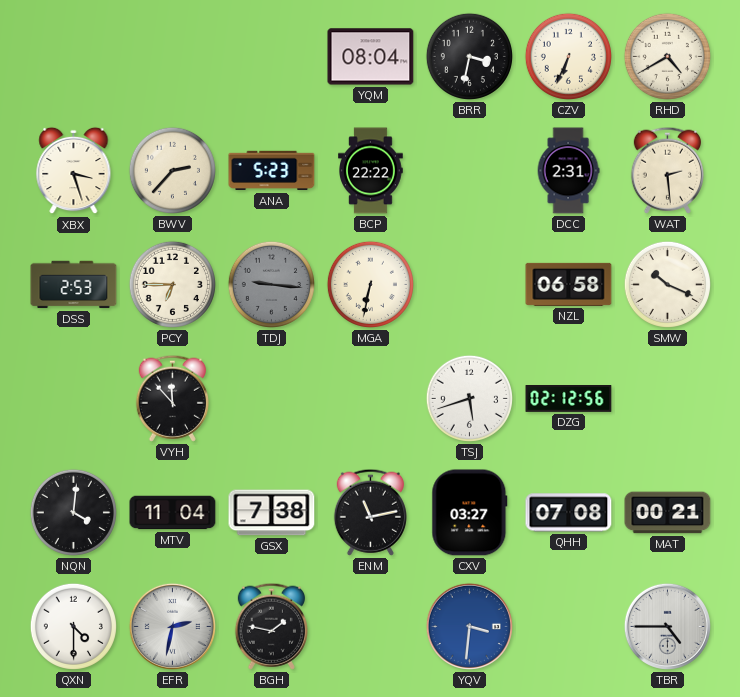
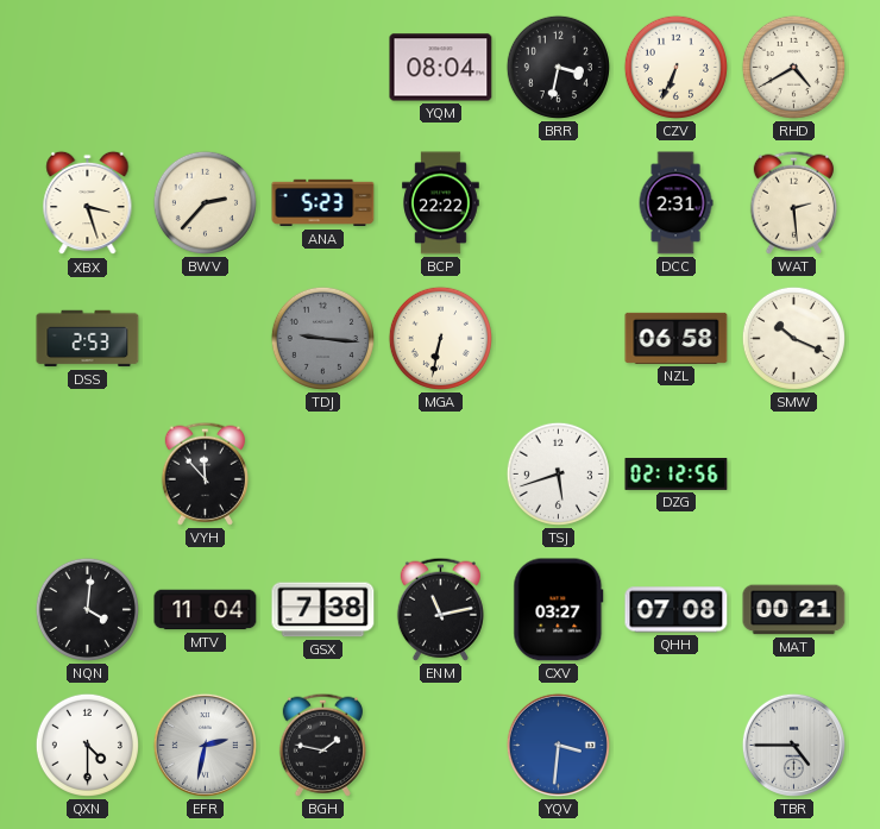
PCY: 6:45 -> none
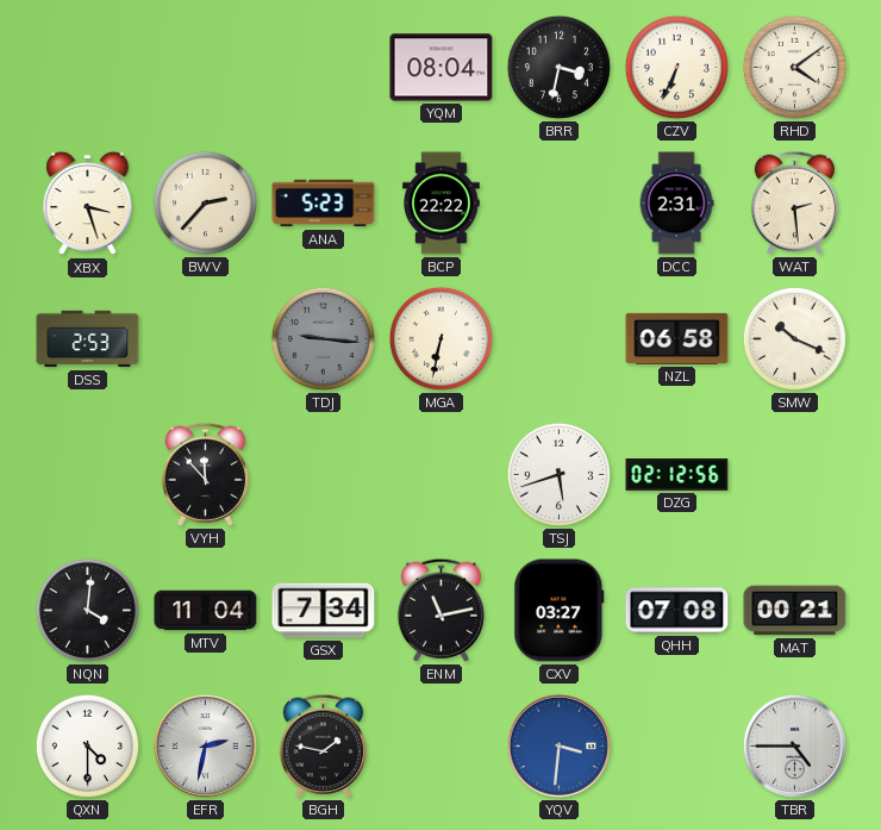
RHD: 4:40 -> 4:09
GSX: 7:38 -> 7:34
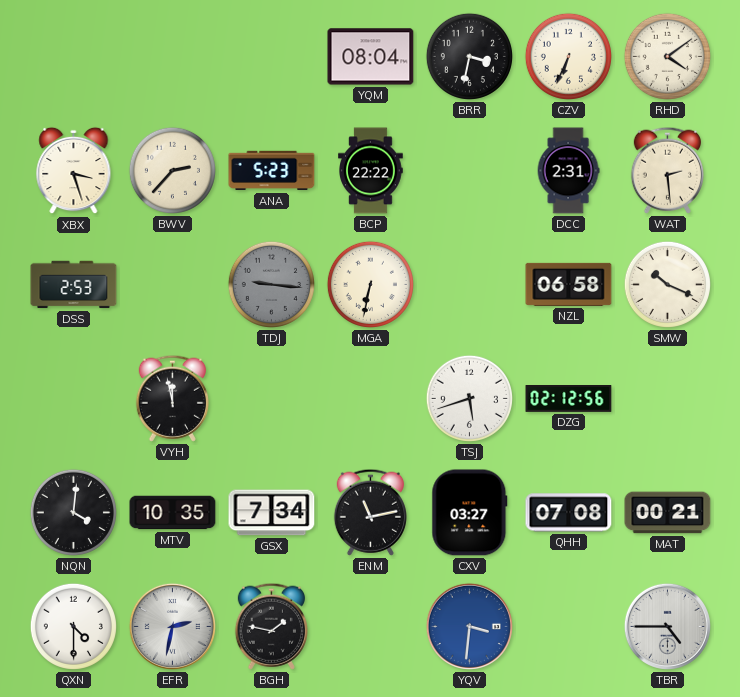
VYH: 11:53 -> 11:58
MTV: 11:04 -> 10:35
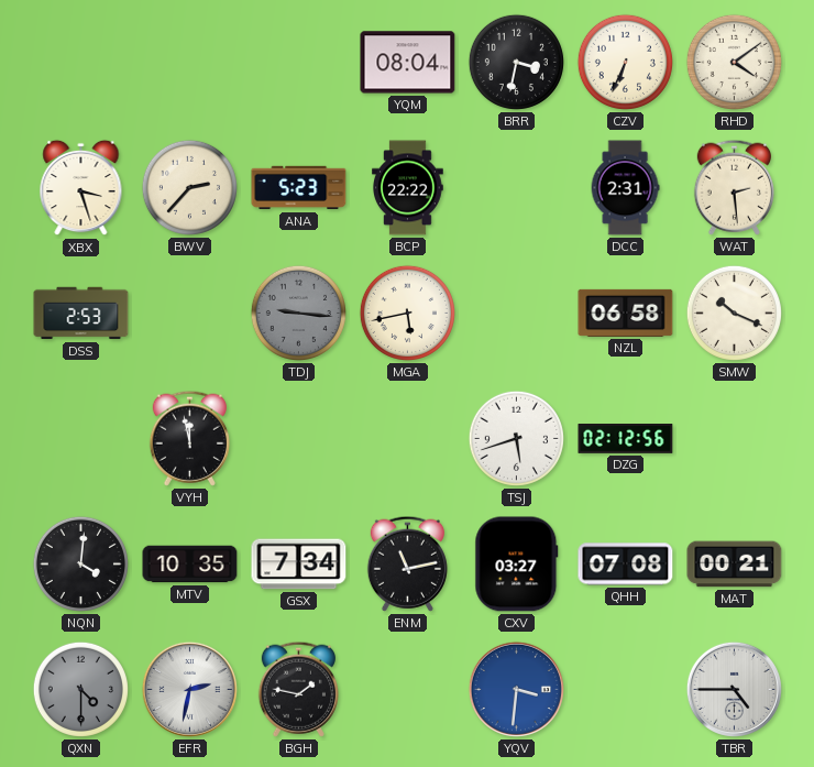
MGA: 6:32 -> 5:43
QXN dial: white -> grey
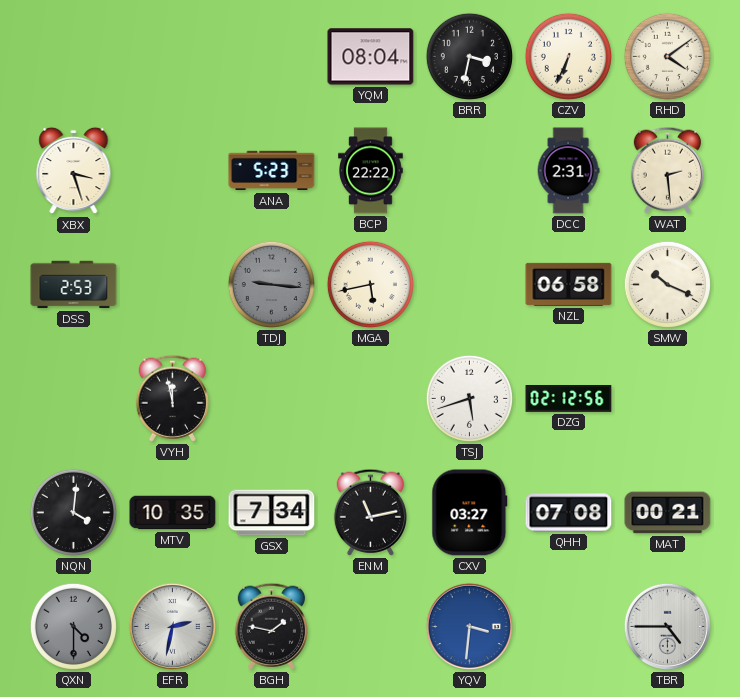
BWV: 2:37 -> none
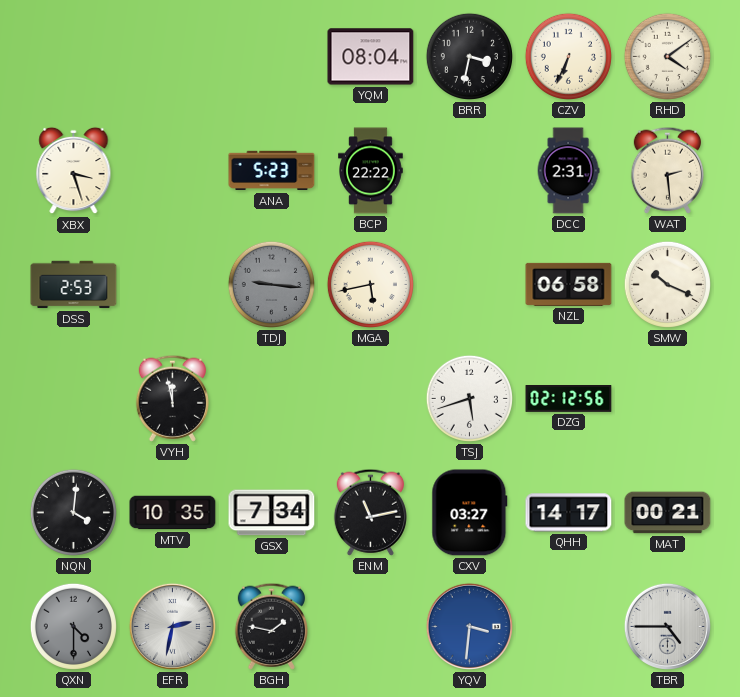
QHH: 07:08 -> 14:17
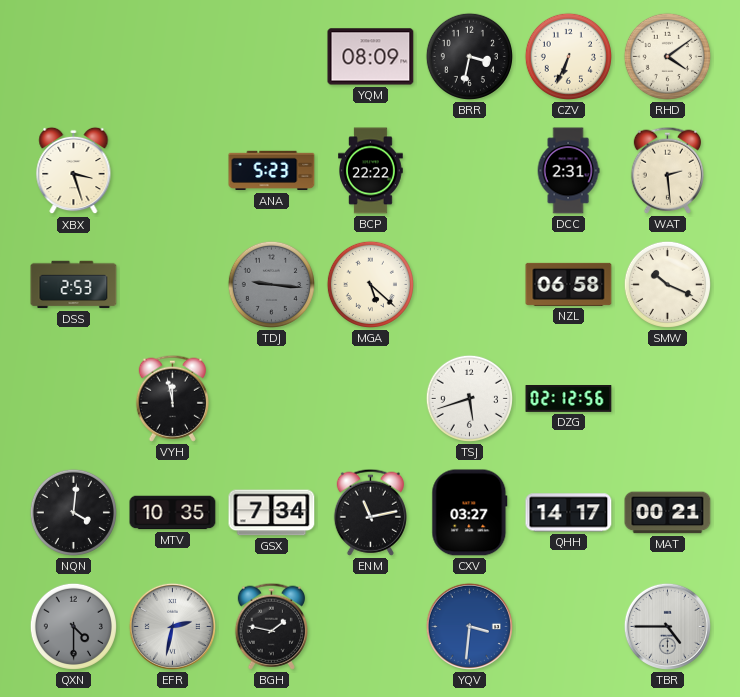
YQM: 08:04 -> 08:09
MGA: 5:43 -> 5:22
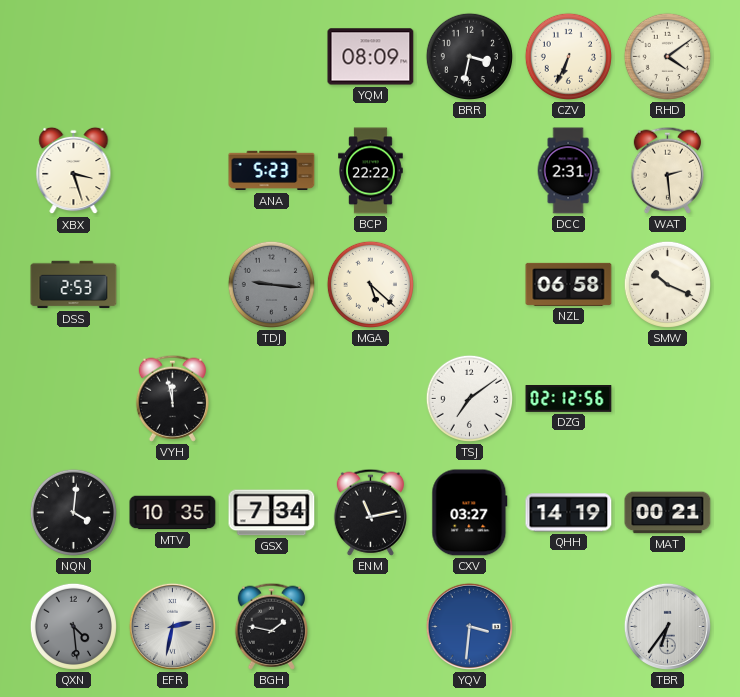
TSJ: 5:42 -> 7:09
QHH: 14:17 -> 14:19
QXN: 4:30 -> 4:29
TBR: 4:45 -> 6:36
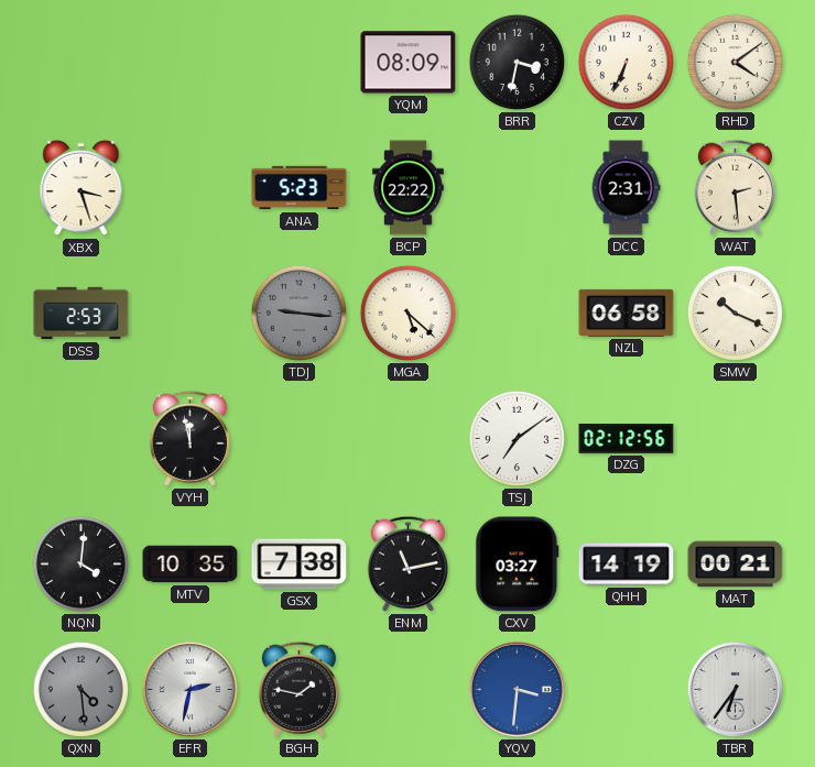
GSX: 7:34 -> 7:38
